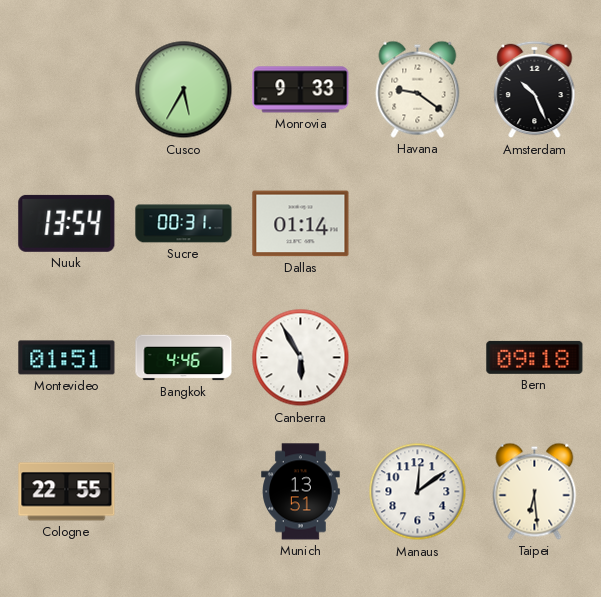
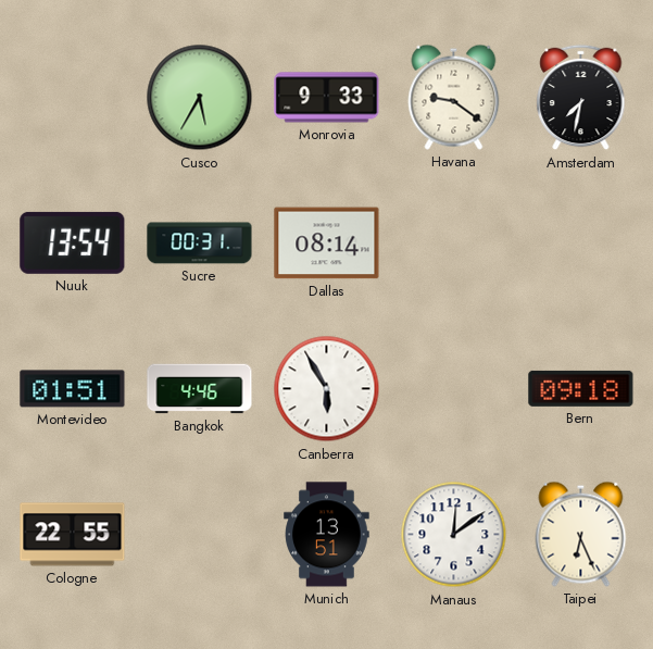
Amsterdam: 10:26 -> 7:32
Dallas: 01:14 -> 08:14
Taipei: 6:29 -> 6:26
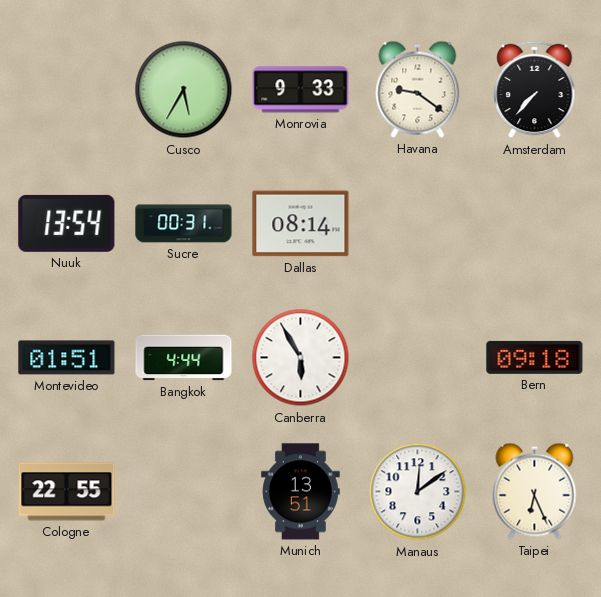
Amsterdam: 7:32 -> 7:37
Bangkok: 4:46 -> 4:44
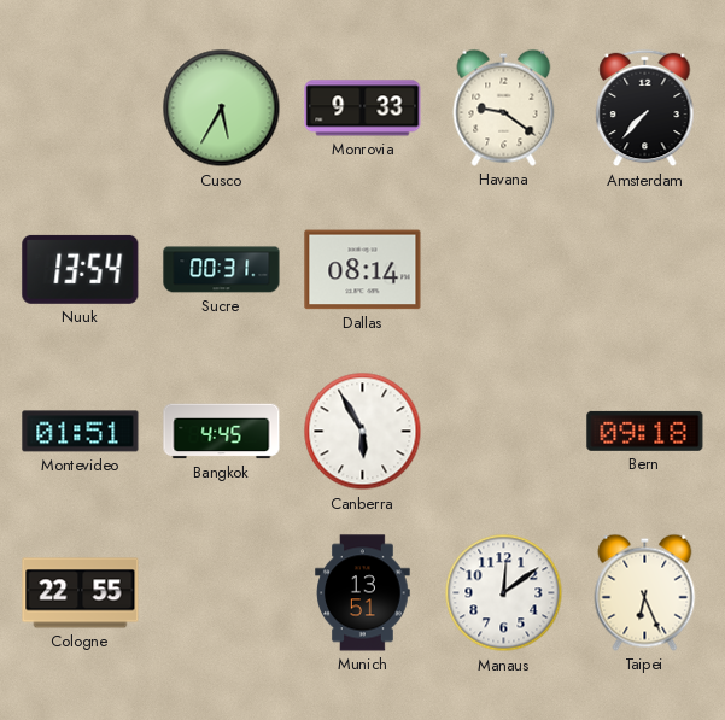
Bangkok: 4:44 -> 4:45
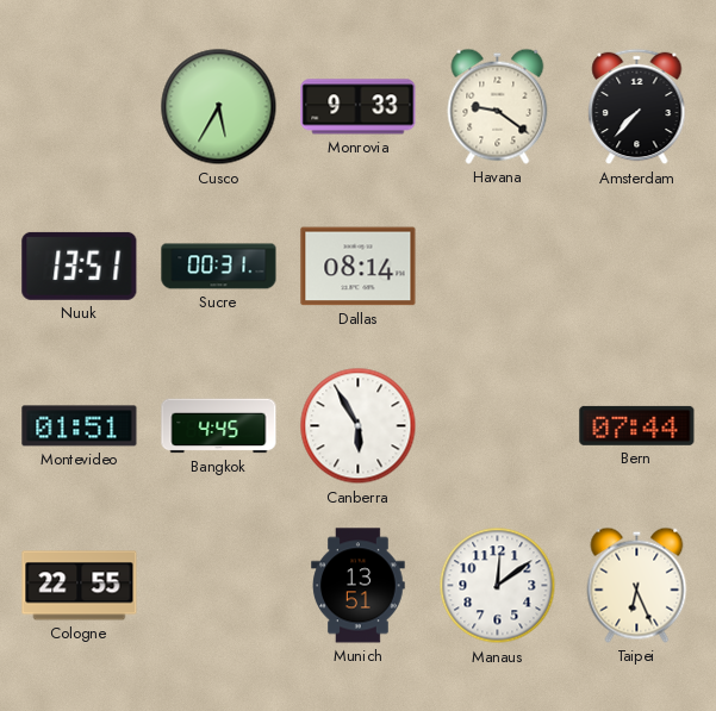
Nuuk: 13:54 -> 13:51
Bern: 09:18 -> 07:44
